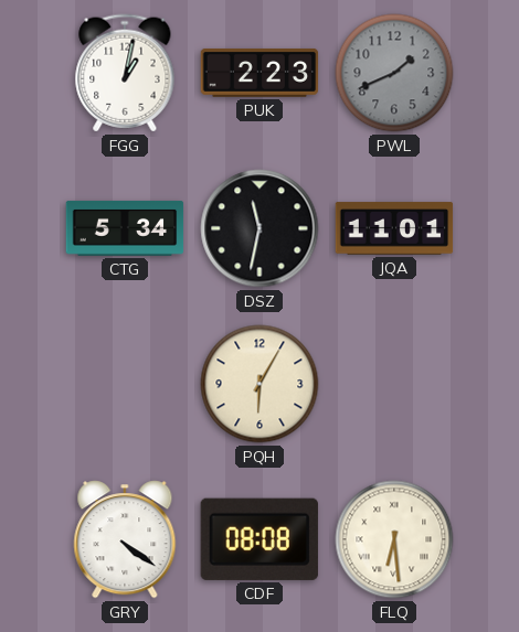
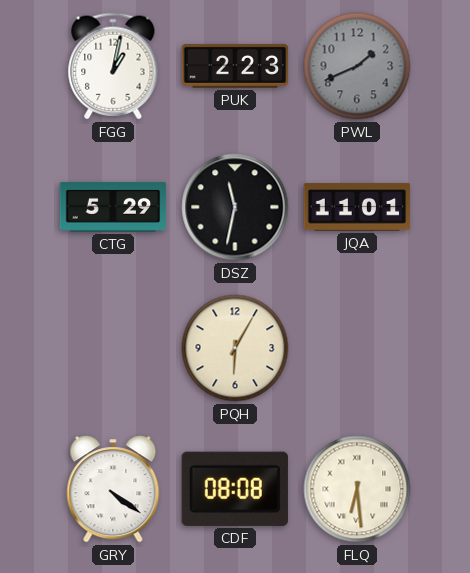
CTG: 5:34 -> 5:29
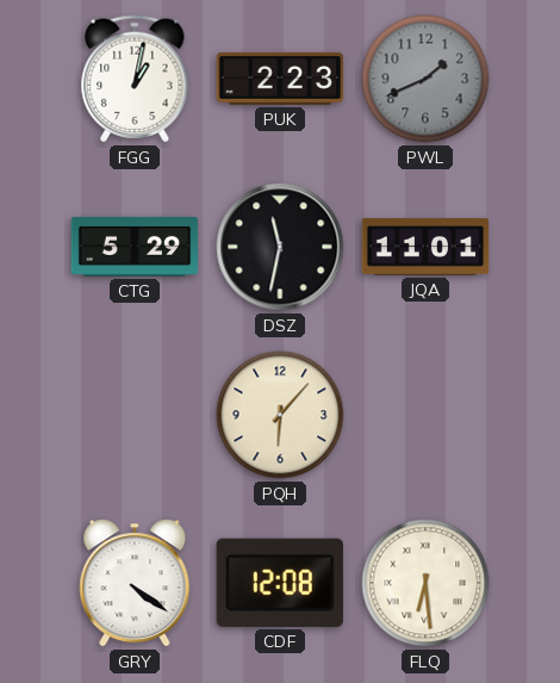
PQH: 6:05 -> 6:07
CDF: 08:08 -> 12:08
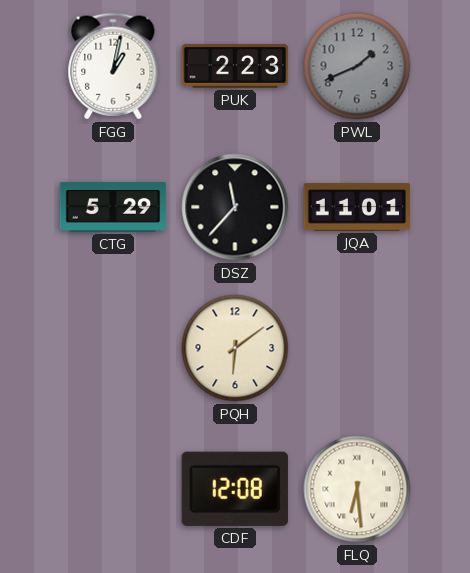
DSZ: 11:32 -> 11:37
PQH: 6:07 -> 6:09
GRY: 4:21 -> none
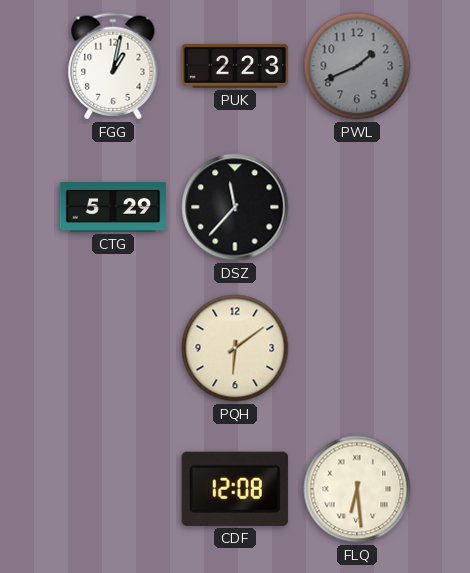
JQA: 11:01 -> none
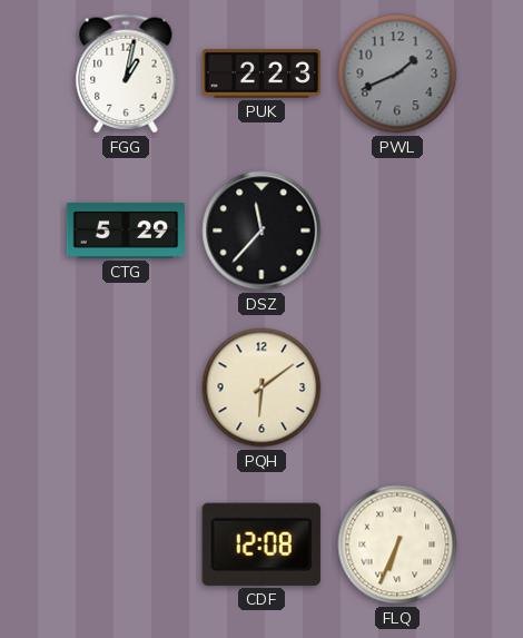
FLQ: 6:29 -> 6:34
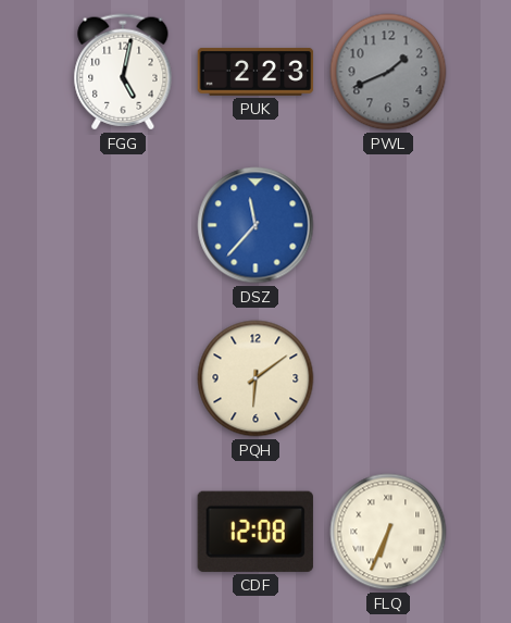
FGG: 1:02 -> 5:02
CTG: 5:29 -> none
DSZ dial: black -> blue
